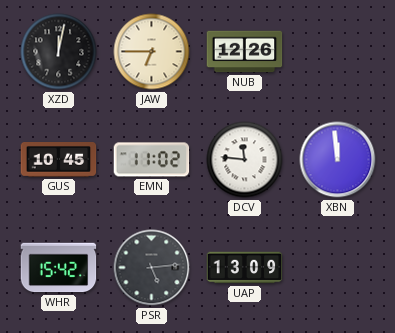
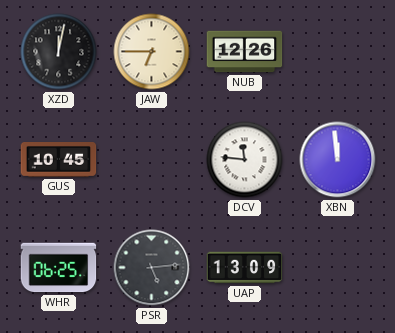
EMN: 11:02 -> none
WHR: 15:42 -> 06:25
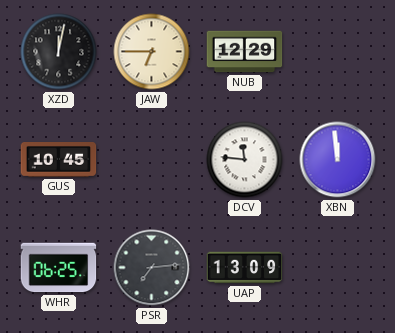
NUB: 12:26 -> 12:29
PSR: 5:14 -> 7:14
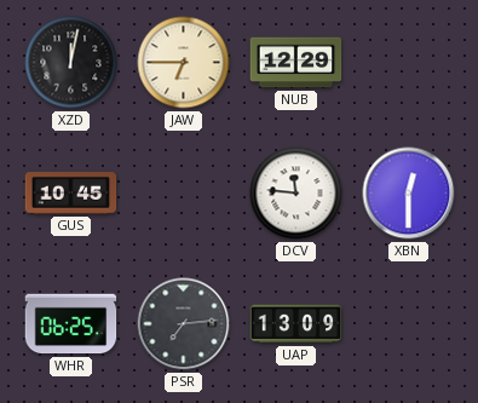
XBN: 11:59 -> 12:30
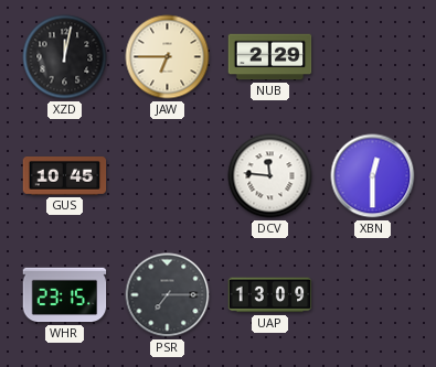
NUB: 12:29 -> 2:29
WHR: 06:25 -> 23:15
PSR: 7:14 -> 7:15
